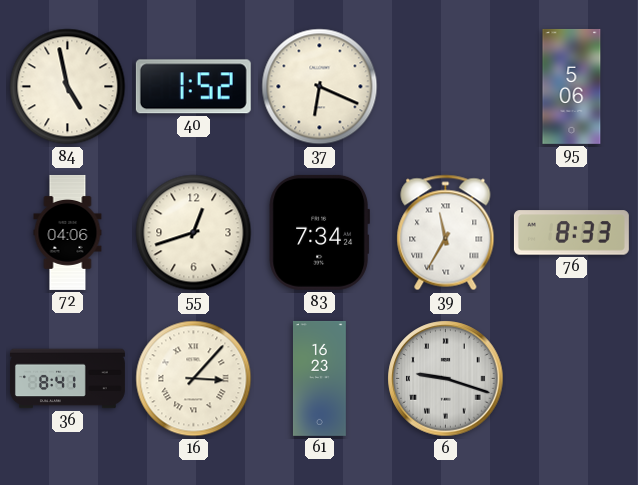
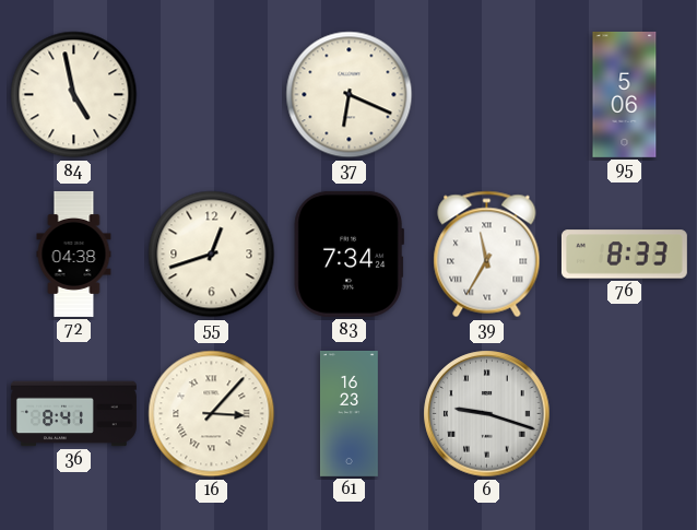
40: 1:52 -> none
72: 04:06 -> 04:38
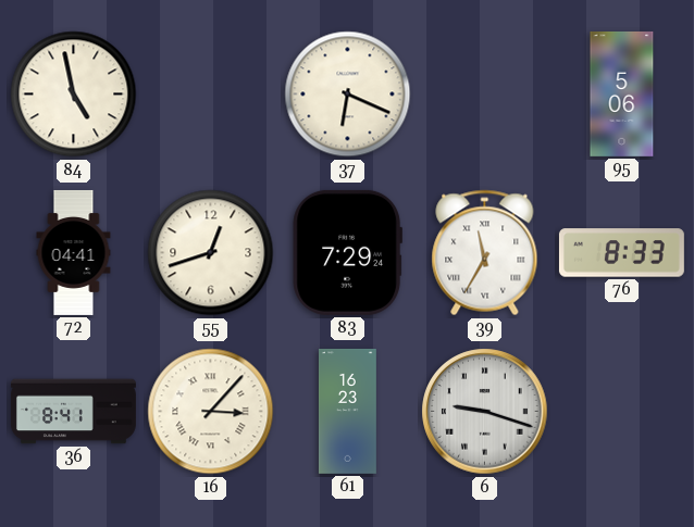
72: 04:38 -> 04:41
83: 7:34 -> 7:29
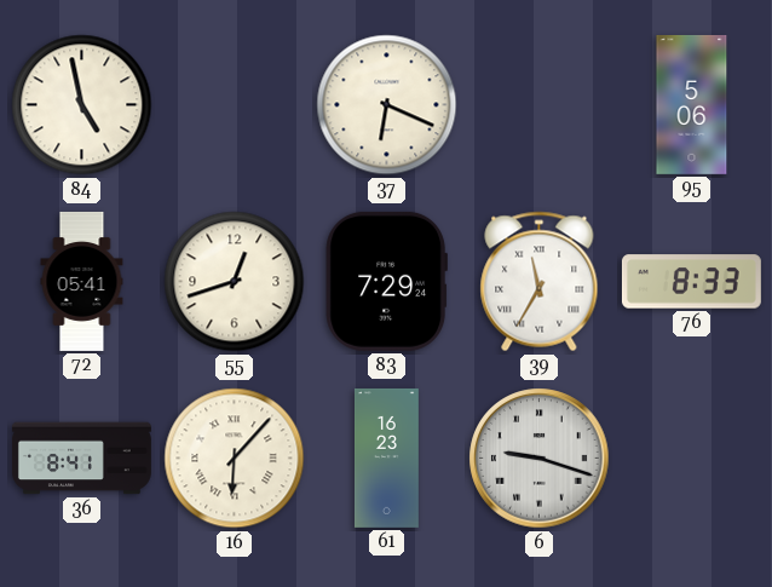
72: 04:41 -> 05:41
16: 3:07 -> 6:07
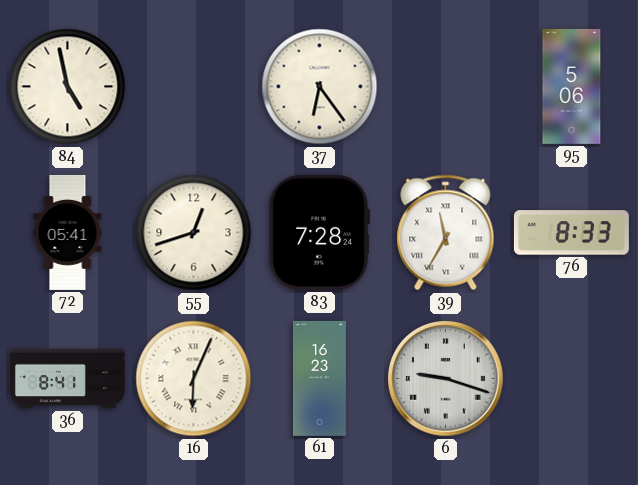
37: 6:19 -> 6:24
83: 7:29 -> 7:28
16: 6:07 -> 6:04
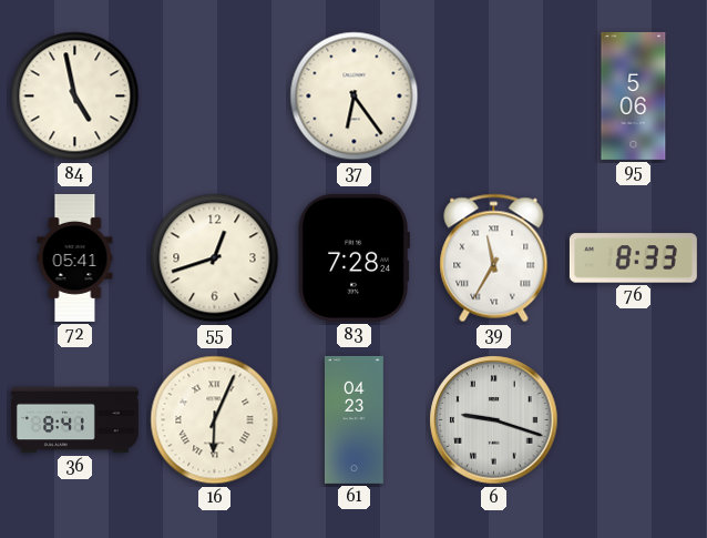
61: 16:23 -> 04:23
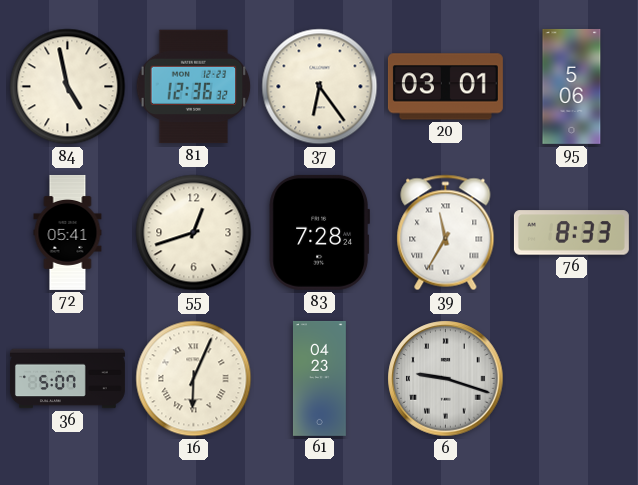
81: none -> 12:36
20: none -> 03:01
36: 8:41 -> 5:07
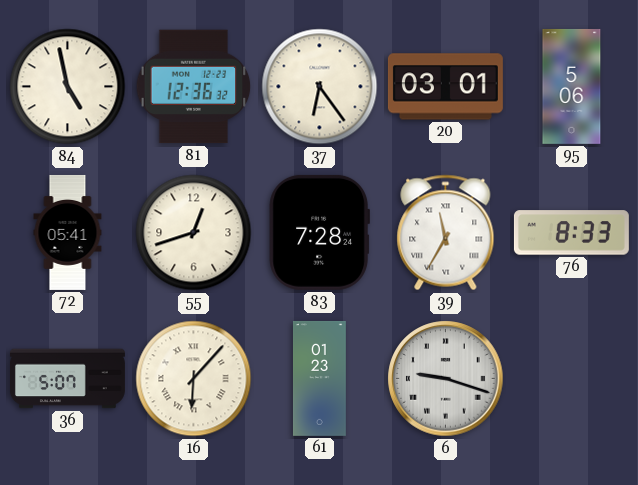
16: 6:04 -> 6:07
61: 04:23 -> 01:23
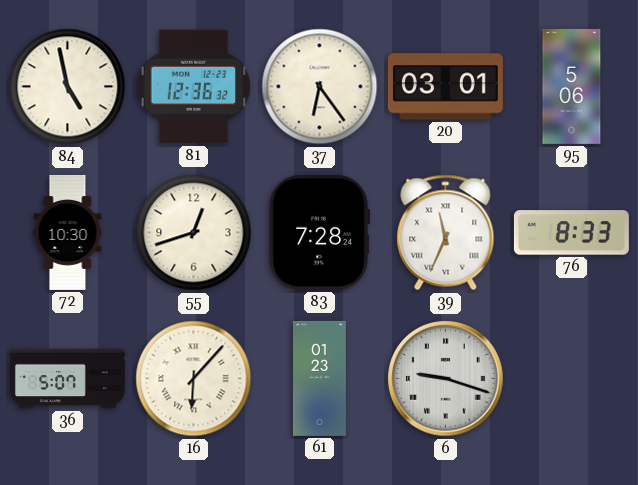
72: 05:41 -> 10:30
39: 11:35 -> 11:34
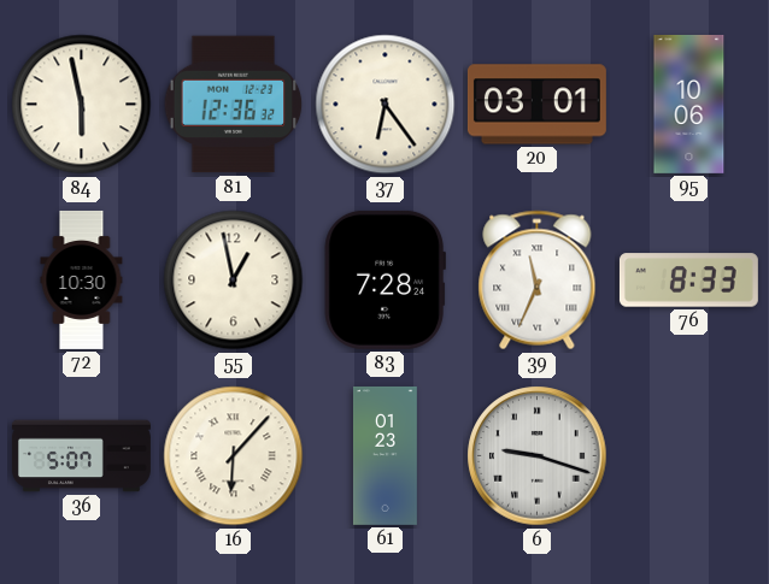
84: 4:58 -> 5:58
95: 5:06 -> 10:06
55: 12:42 -> 12:58
